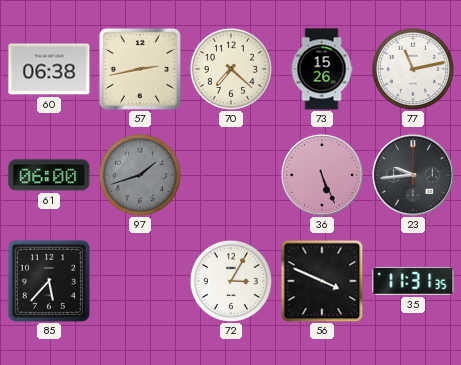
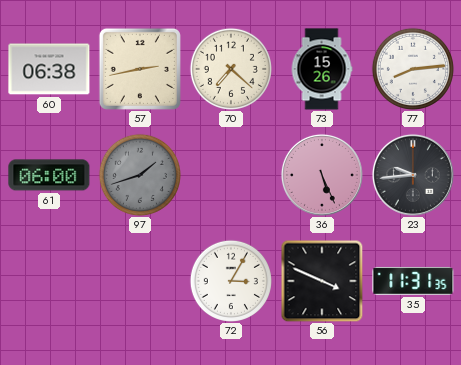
77: 11:13 -> 8:14
85: 5:37 -> none
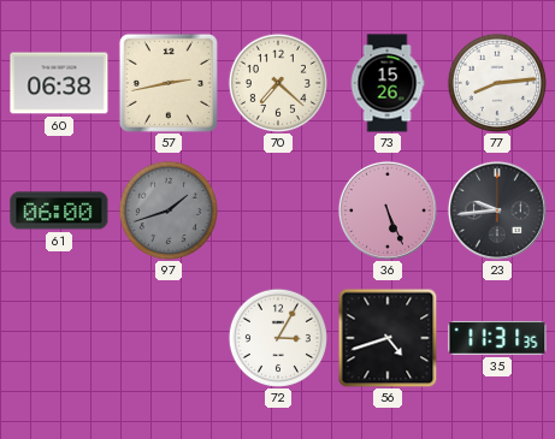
56: 3:49 -> 4:42
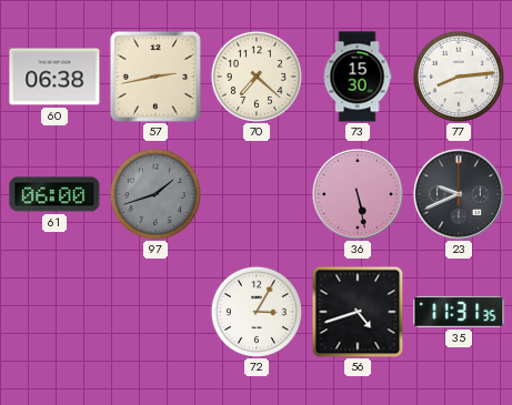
73: 15:26 -> 15:30
36: 5:26 -> 5:28
23: 9:44 -> 9:41
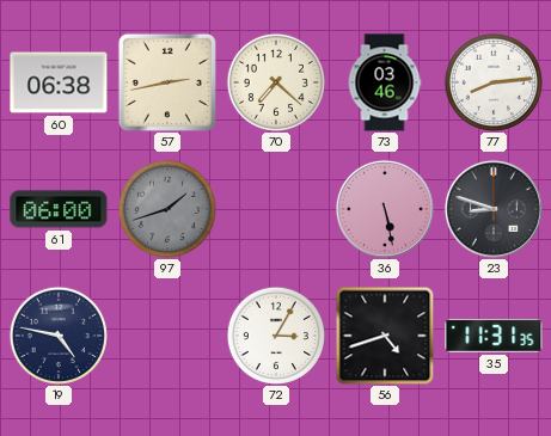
73: 15:30 -> 03:46
23: 9:41 -> 8:48
19: none -> 4:47
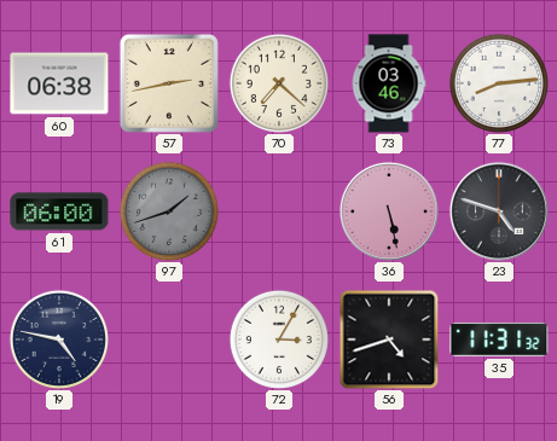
23: 8:48 -> 4:48
35: 11:31:35 -> 11:31:32
